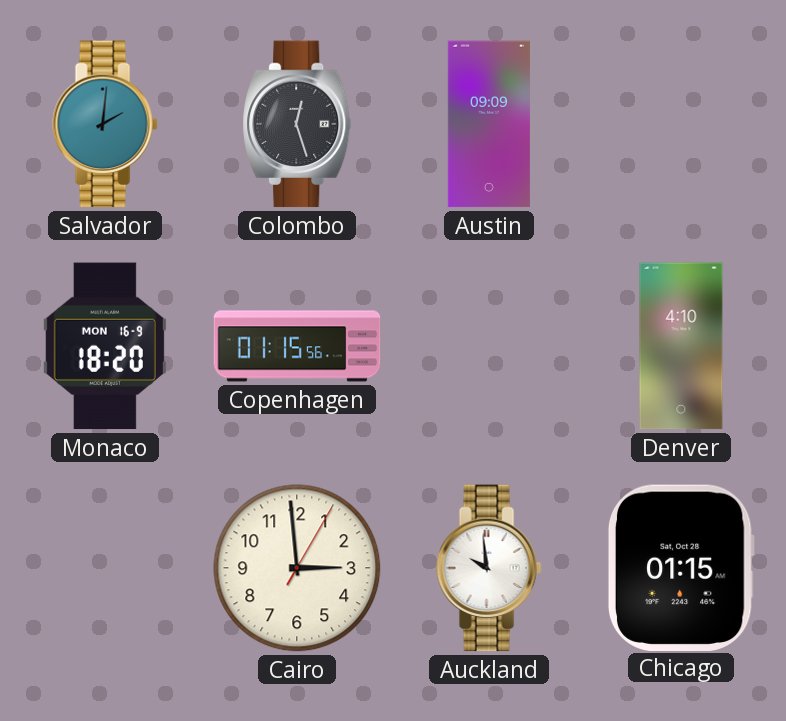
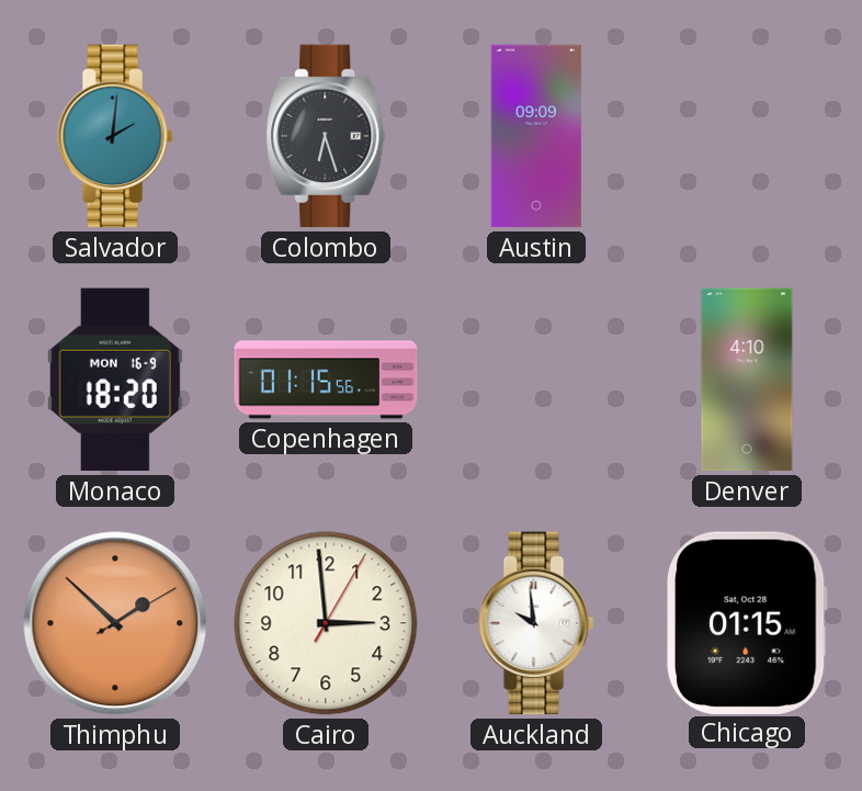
Colombo: 12:27 -> 6:27
Thimphu: none -> 1:52
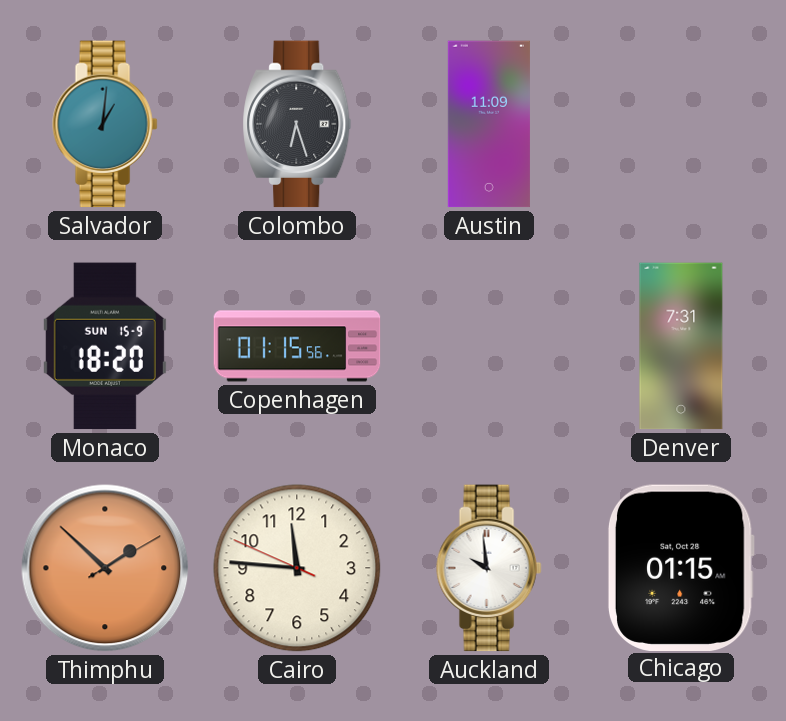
Salvador: 2:01 -> 1:01
Austin: 09:09 -> 11:09
Monaco date: MON 16-9 -> SUN 15-9
Denver: 4:10 -> 7:31
Cairo: 2:59 -> 11:45
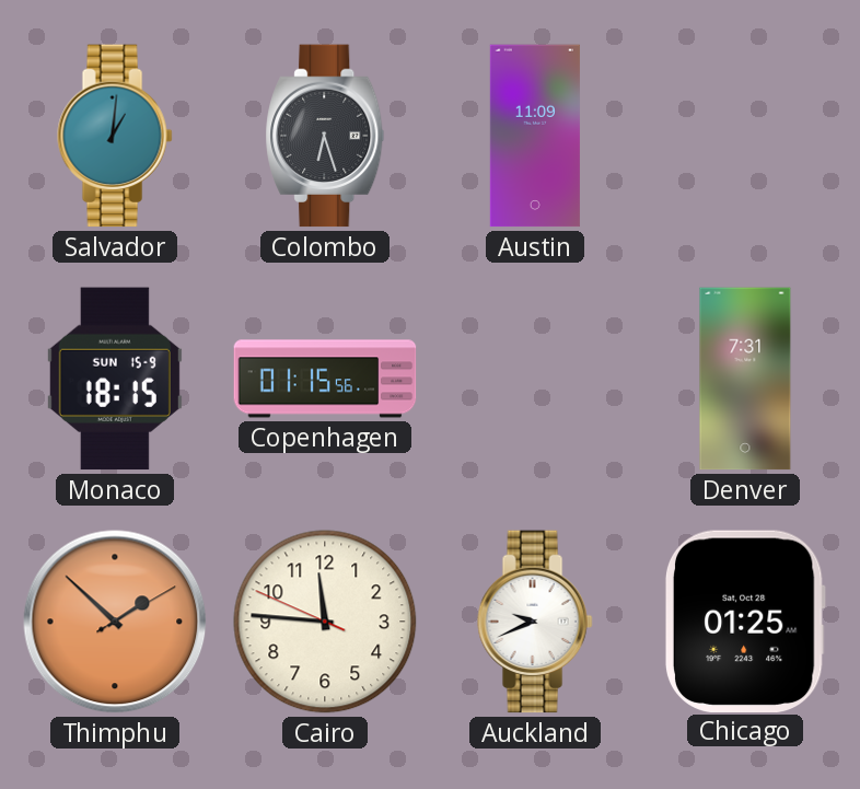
Monaco: 18:20 -> 18:15
Auckland: 9:59 -> 9:41
Chicago: 01:15 -> 01:25
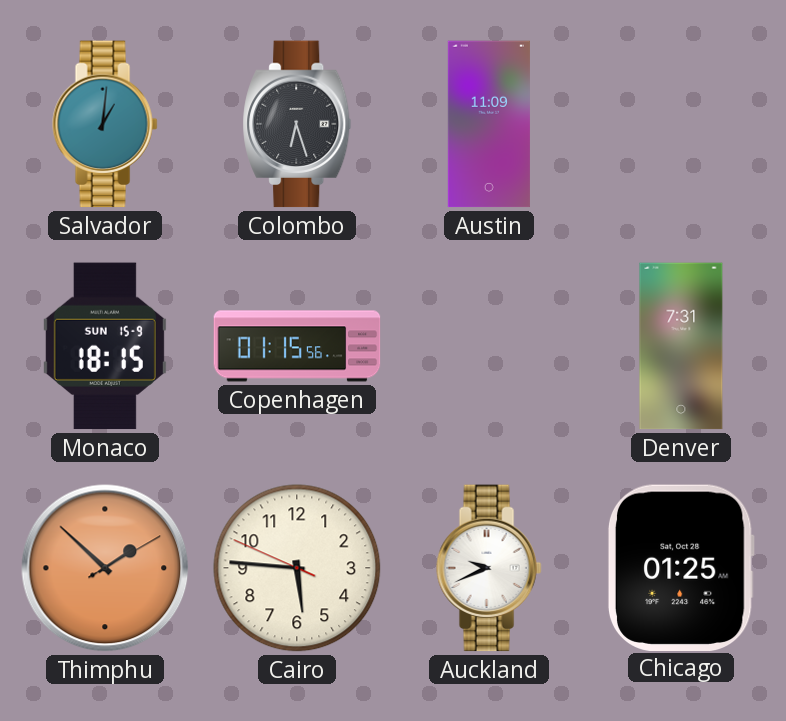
Cairo: 11:45 -> 5:45
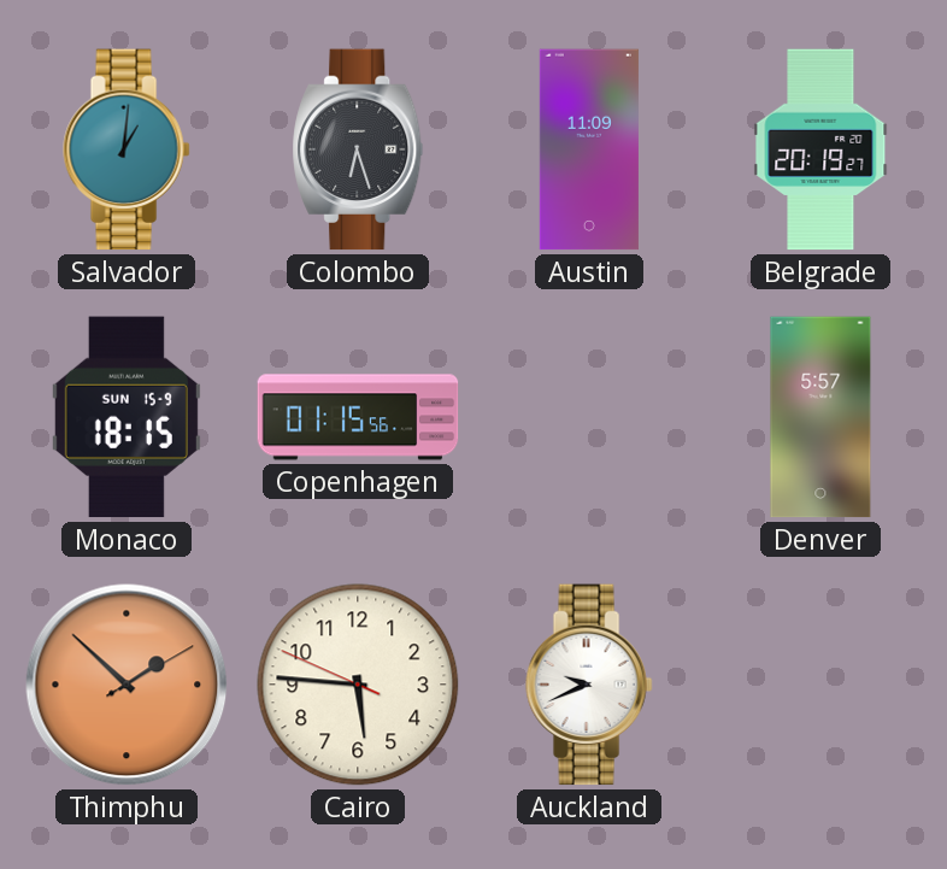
Belgrade: none -> 20:19
Denver: 7:31 -> 5:57
Chicago: 01:25 -> none
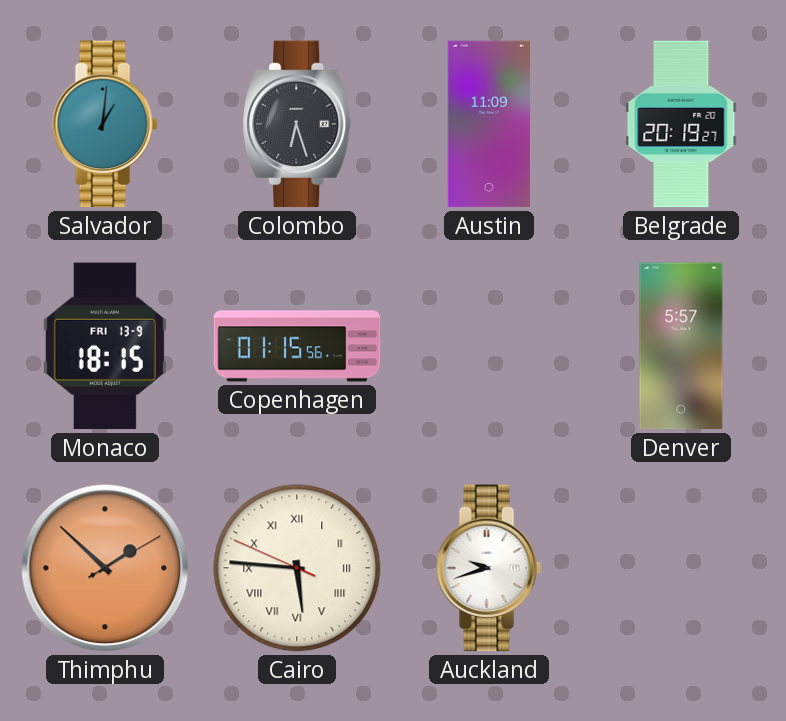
Monaco date: SUN 15-9 -> FRI 13-9
Cairo numerals: Arabic -> Roman
Auckland: 9:41 -> 9:42
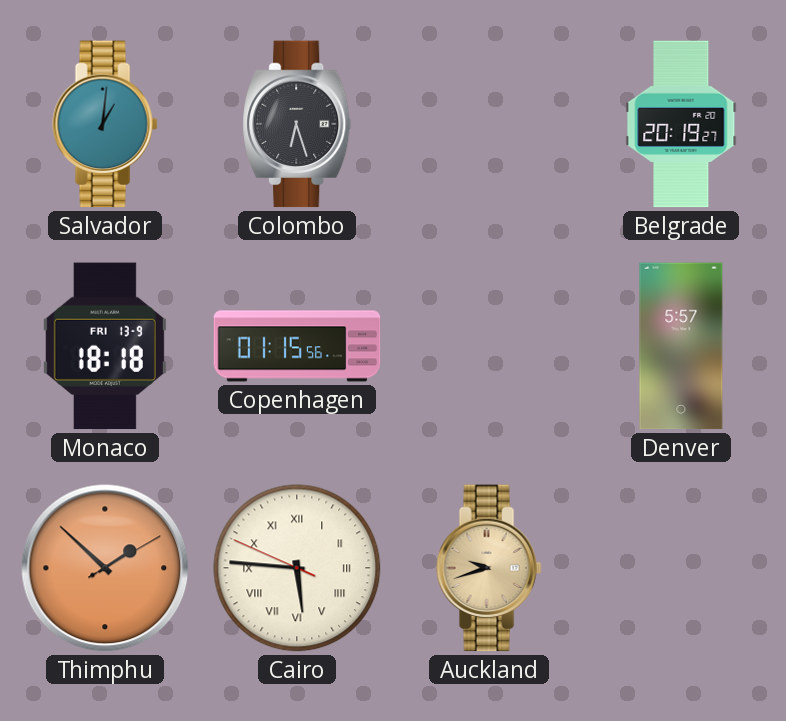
Austin: 11:09 -> none
Monaco: 18:15 -> 18:18
Auckland dial: white -> champagne
